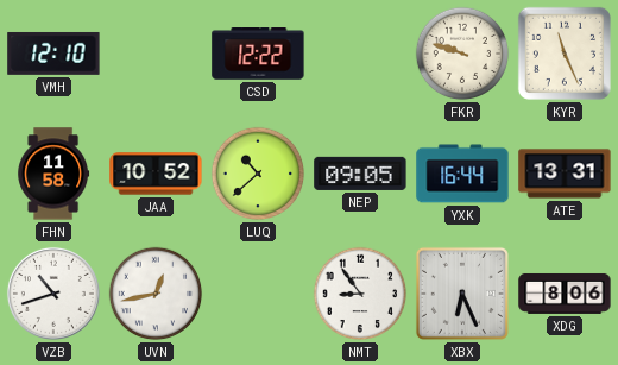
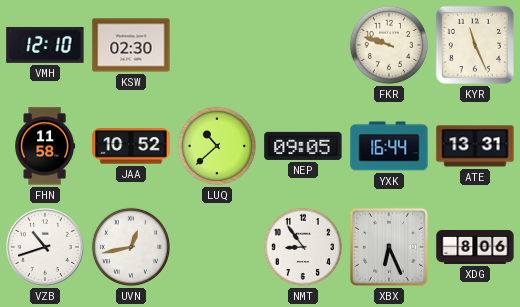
KSW: none -> 02:30
CSD: 12:22 -> none
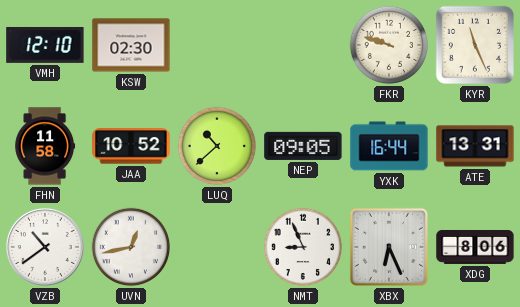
VZB: 10:42 -> 10:39
NMT: 8:54 -> 8:56
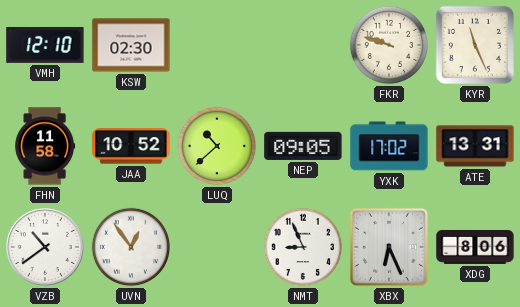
YXK: 16:44 -> 17:02
UVN: 12:43 -> 12:54
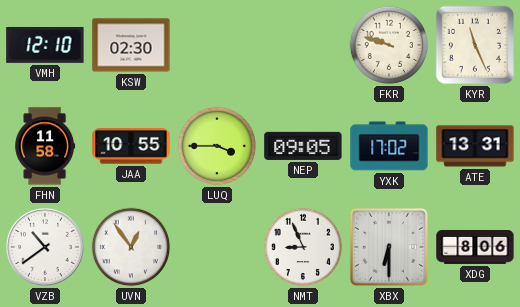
JAA: 10:52 -> 10:55
LUQ: 10:38 -> 3:45
XBX: 6:26 -> 6:30
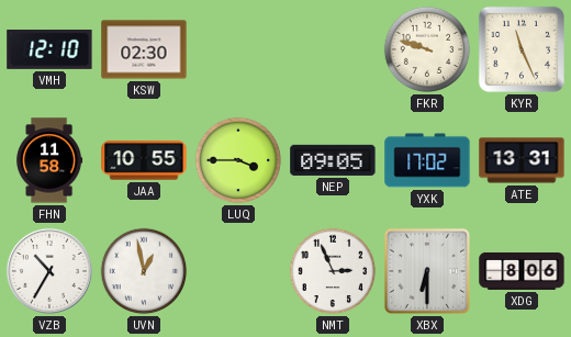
VZB: 10:39 -> 10:35
UVN: 12:54 -> 12:58
NMT: 8:56 -> 2:56
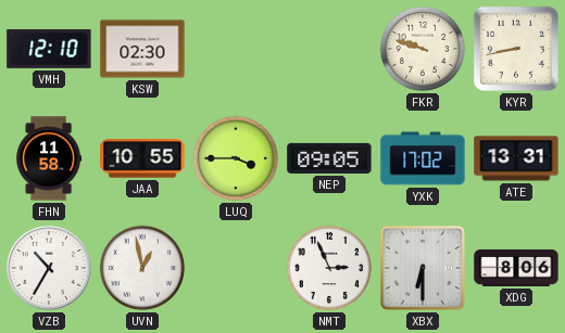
KYR: 11:26 -> 8:43
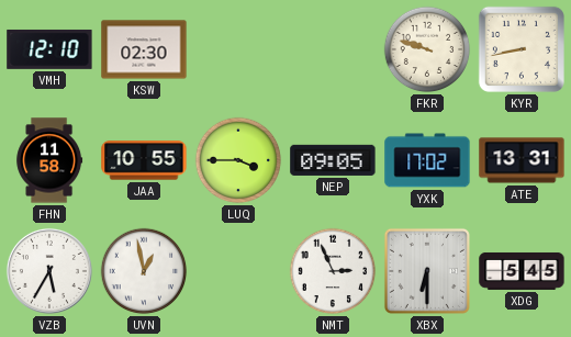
VZB: 10:35 -> 5:35
XDG: 8:06 -> 5:45
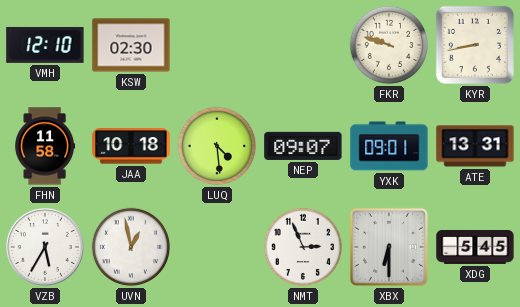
JAA: 10:55 -> 10:18
LUQ: 3:45 -> 4:29
NEP: 09:05 -> 09:07
YXK: 17:02 -> 09:01
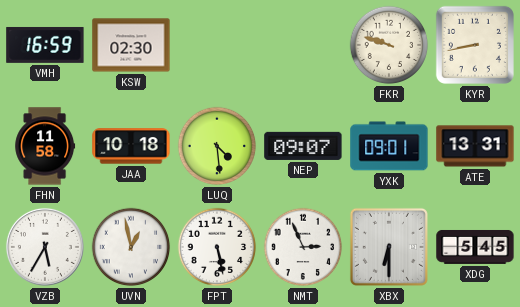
VMH: 12:10 -> 16:59
FPT: none -> 5:28
